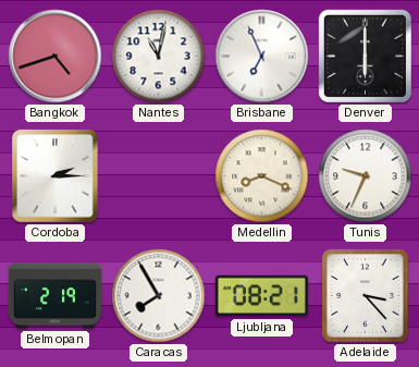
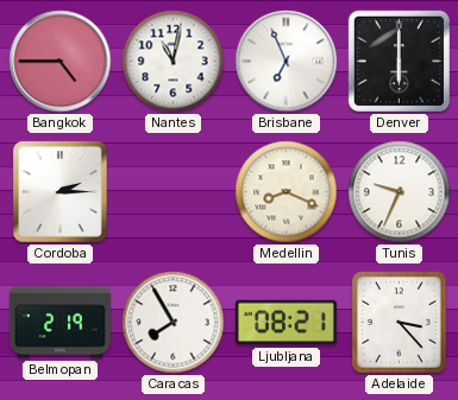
Bangkok: 4:42 -> 4:45
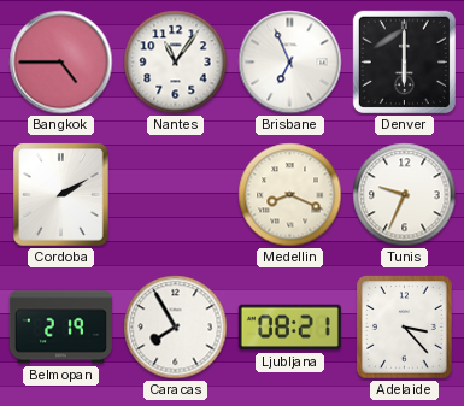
Nantes: 11:02 -> 11:06
Cordoba: 2:15 -> 2:10
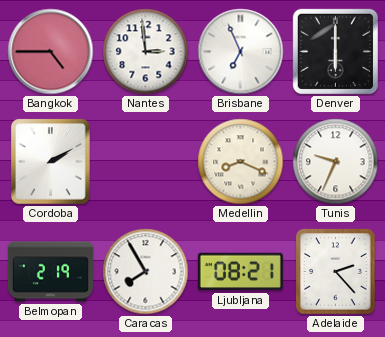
Nantes: 11:06 -> 2:59
Adelaide: 3:23 -> 2:23
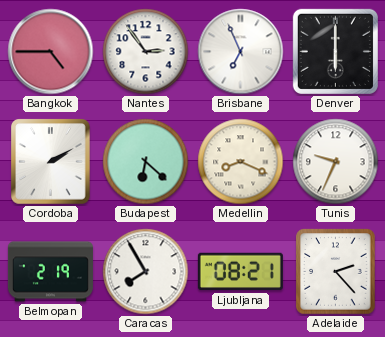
Nantes: 2:59 -> 2:54
Budapest: none -> 6:22
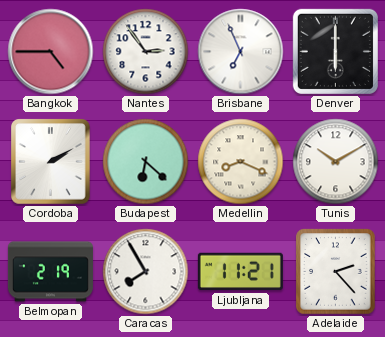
Tunis: 9:34 -> 10:10
Ljubljana: 08:21 -> 11:21
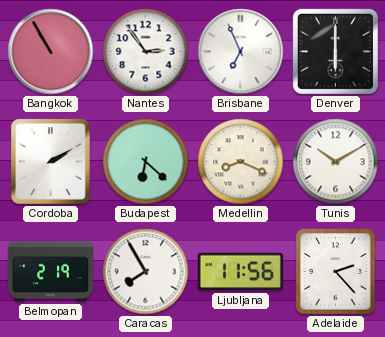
Bangkok: 4:45 -> 10:55
Ljubljana: 11:21 -> 11:56
